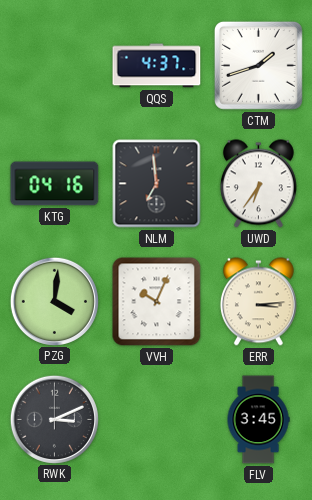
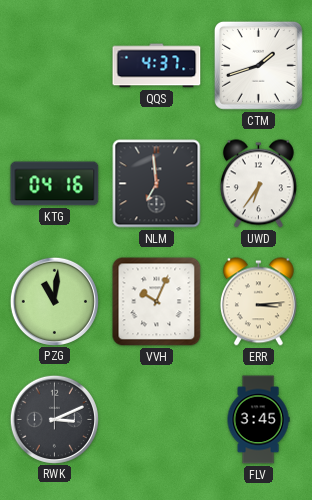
PZG: 4:01 -> 11:01
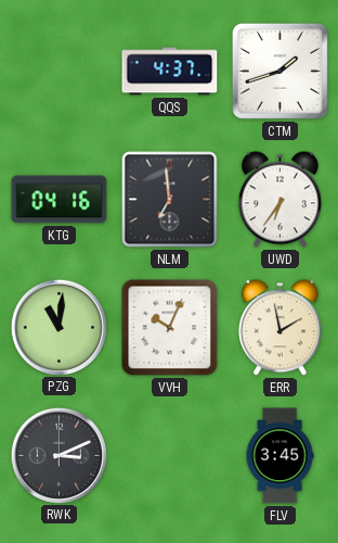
ERR: 3:14 -> 1:58
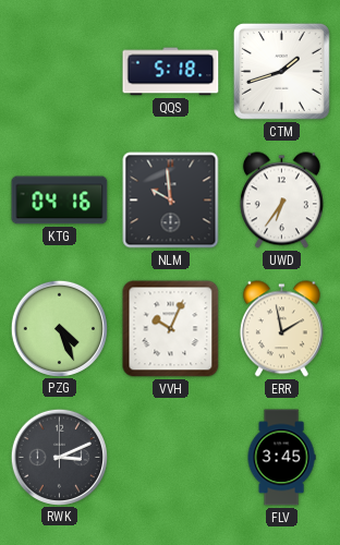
QQS: 4:37 -> 5:18
NLM: 6:59 -> 9:59
PZG: 11:01 -> 4:26
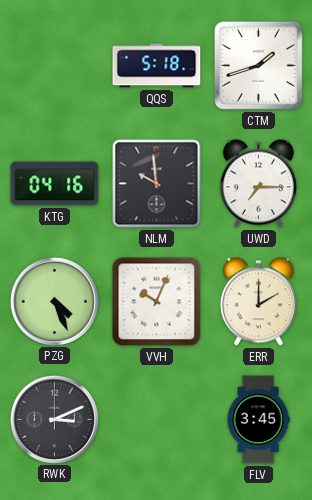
UWD: 6:36 -> 7:15
ERR: 1:58 -> 2:00
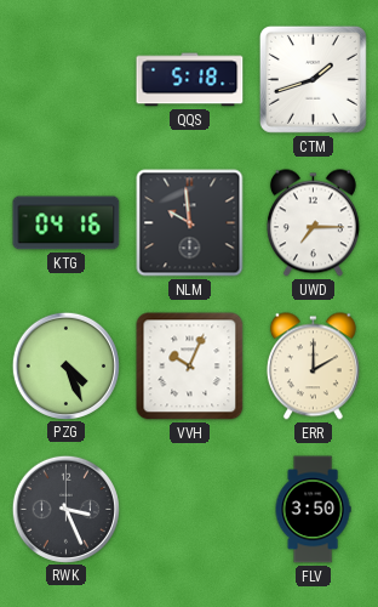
RWK: 3:11 -> 3:26
FLV: 3:45 -> 3:50
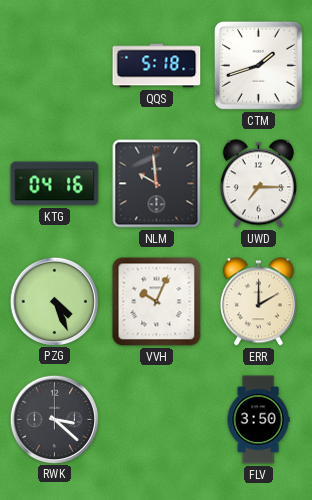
RWK: 3:26 -> 3:22
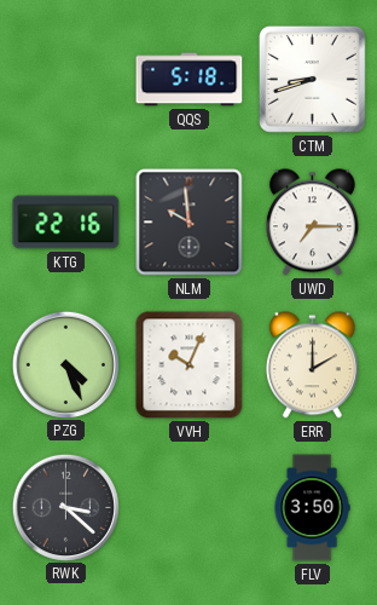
CTM: 1:42 -> 8:42
KTG: 04:16 -> 22:16
